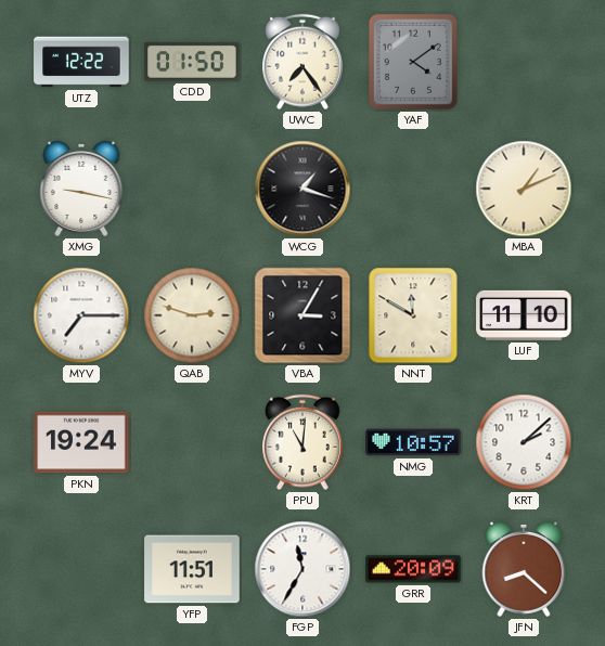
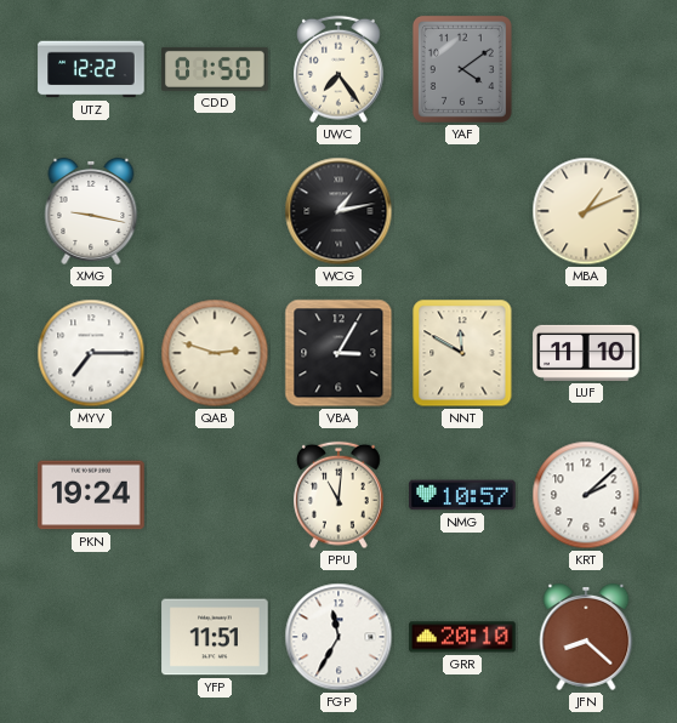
WCG: 1:18 -> 1:13
GRR: 20:09 -> 20:10
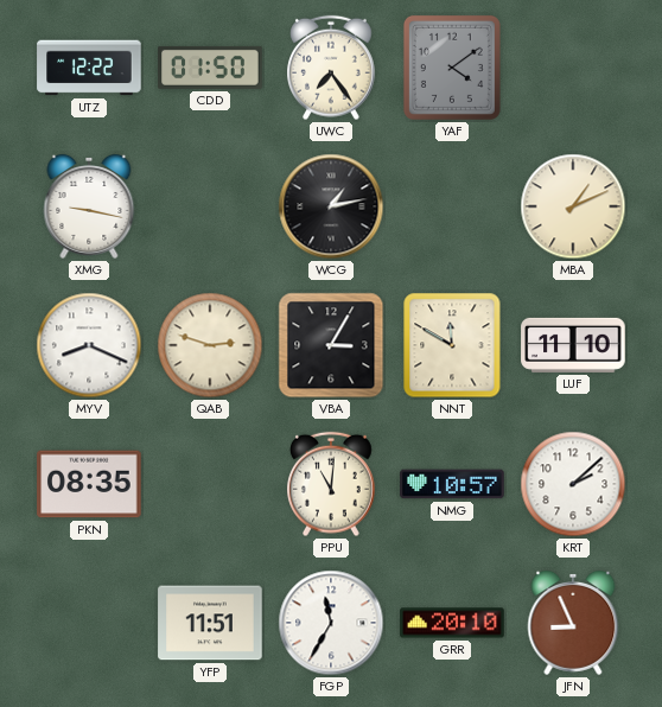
MYV: 7:15 -> 8:19
PKN: 19:24 -> 08:35
JFN: 8:22 -> 8:56
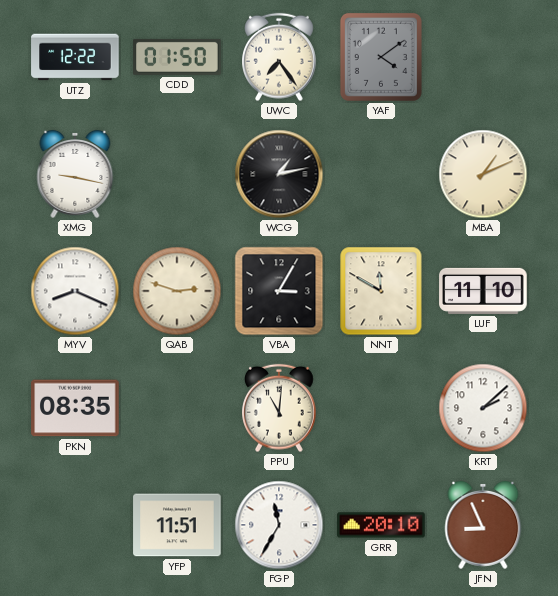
NMG: 10:57 -> none
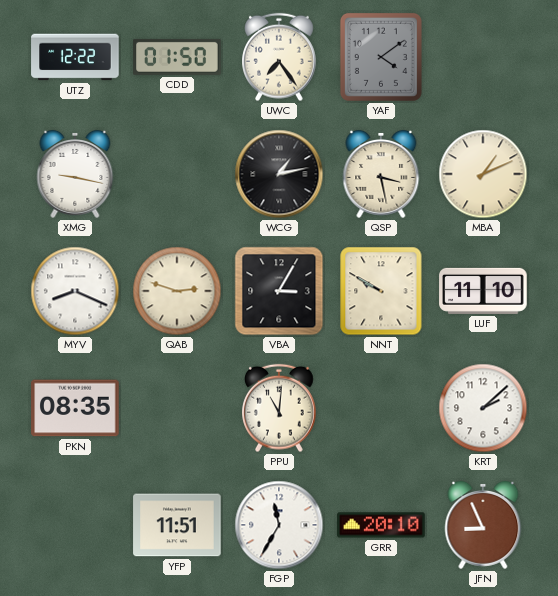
QSP: none -> 3:28
NNT: 11:50 -> 9:50
